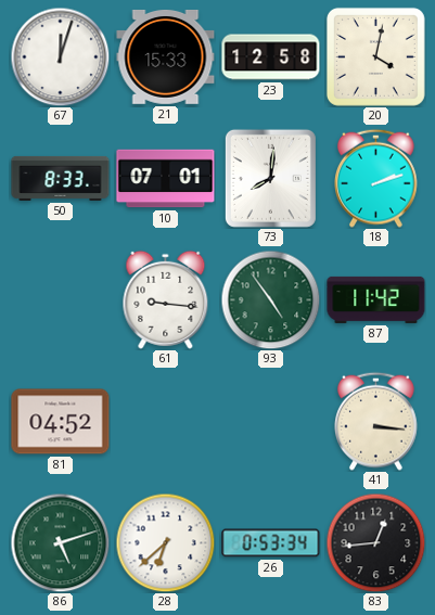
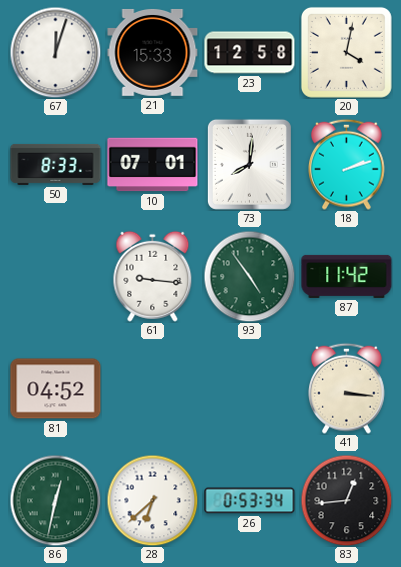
86: 5:12 -> 12:32
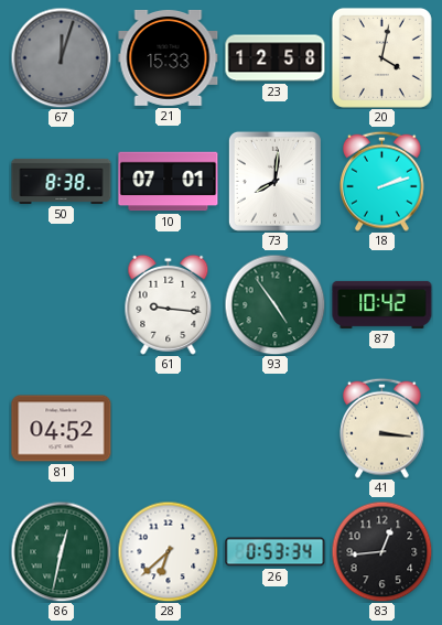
67 dial: white -> grey
50: 8:33 -> 8:38
87: 11:42 -> 10:42
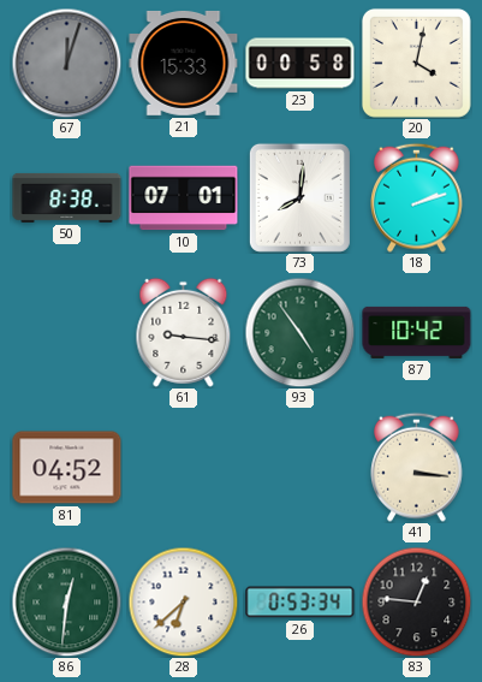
23: 12:58 -> 00:58
86: 12:32 -> 12:31
83: 12:44 -> 12:46
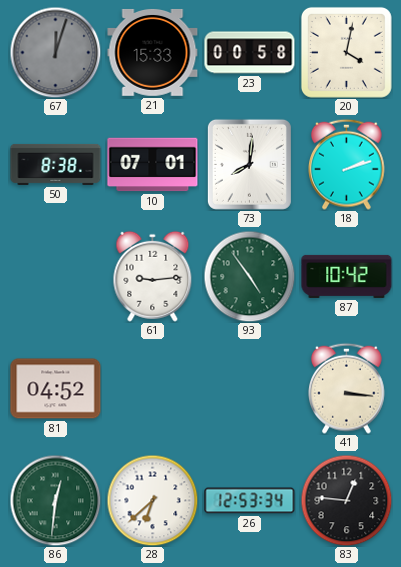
61: 9:16 -> 9:14
26: 0:53 -> 12:53
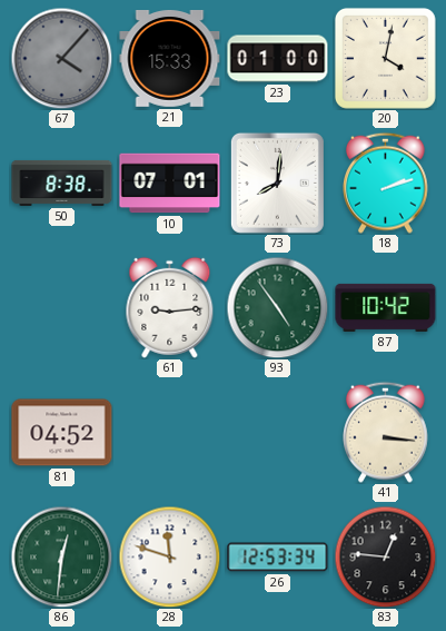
67: 12:03 -> 4:07
23: 00:58 -> 01:00
28: 6:38 -> 11:48
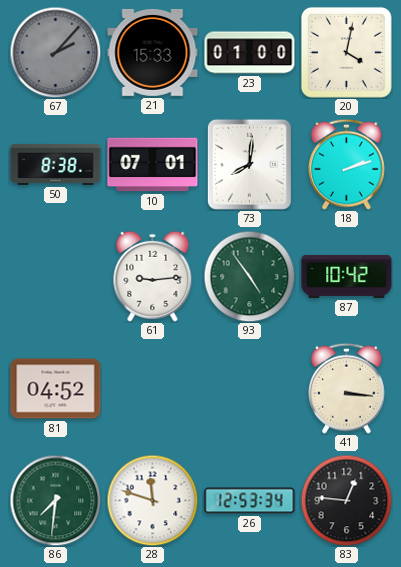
67: 4:07 -> 2:07
86: 12:31 -> 7:31
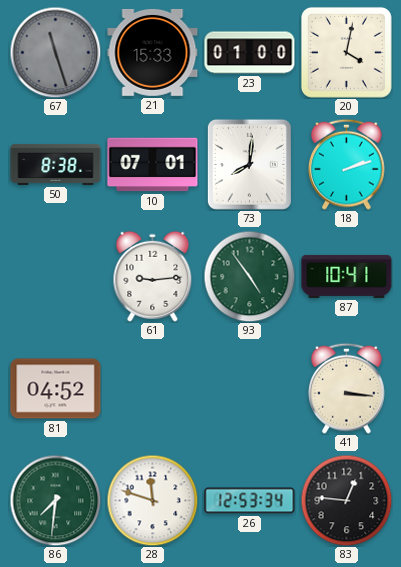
67: 2:07 -> 11:27
87: 10:42 -> 10:41
